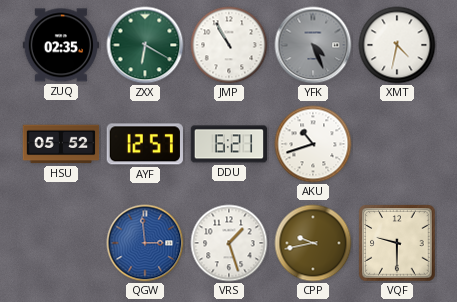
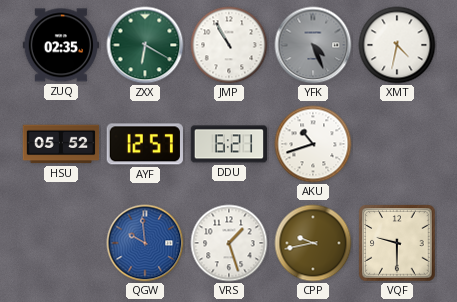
QGW: 2:59 -> 9:59
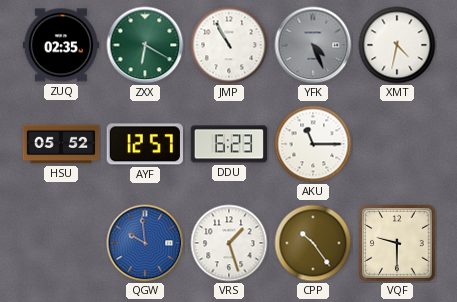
DDU: 6:21 -> 6:23
AKU: 10:42 -> 11:15
CPP: 9:43 -> 10:24
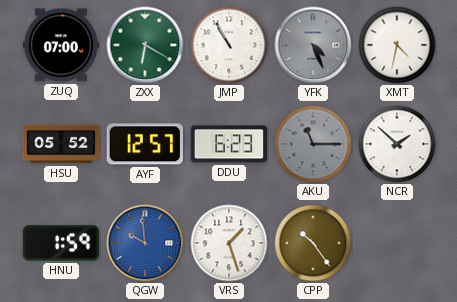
ZUQ: 02:35 -> 07:00
AKU dial: white -> grey
NCR: none -> 1:52
HNU: none -> 1:59
VQF: 9:30 -> none
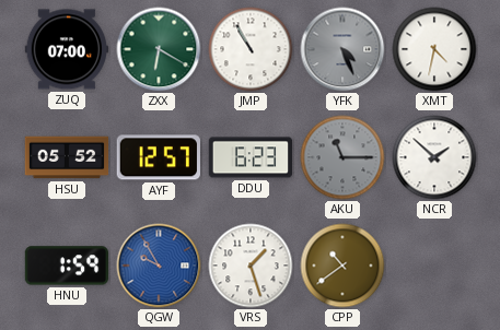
QGW: 9:59 -> 9:55
CPP: 10:24 -> 10:39
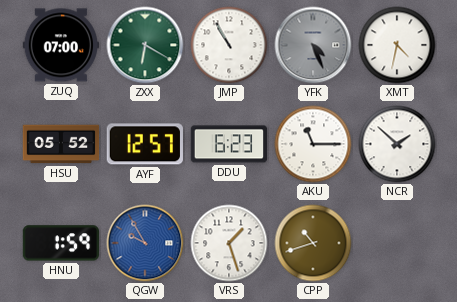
AKU dial: grey -> white
CPP: 10:39 -> 10:42
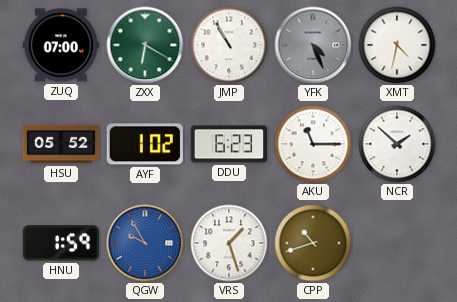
AYF: 12:57 -> 1:02
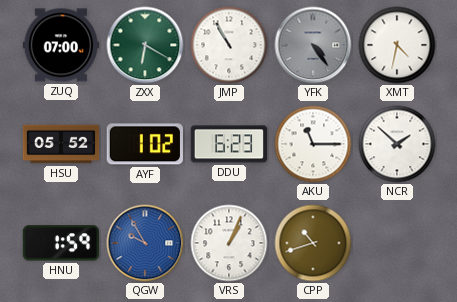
YFK: 4:26 -> 4:24
VRS: 1:27 -> 1:04
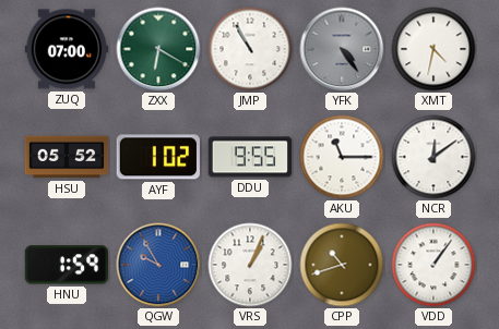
DDU: 6:23 -> 9:55
NCR: 1:52 -> 12:09
VDD: none -> 1:06
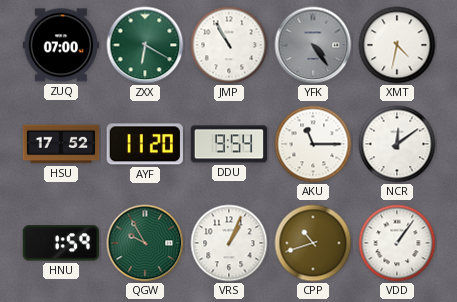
HSU: 05:52 -> 17:52
AYF: 1:02 -> 11:20
DDU: 9:55 -> 9:54
QGW dial: blue -> green
